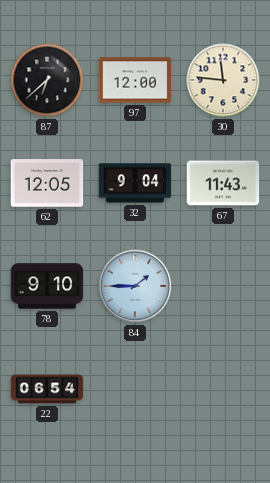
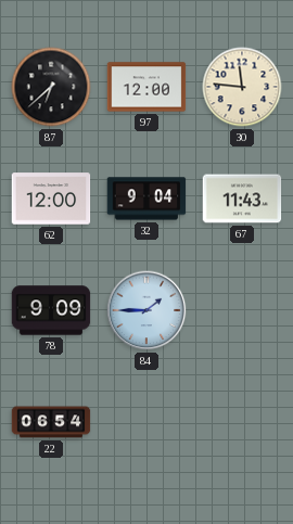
62: 12:05 -> 12:00
78: 9:10 -> 9:09
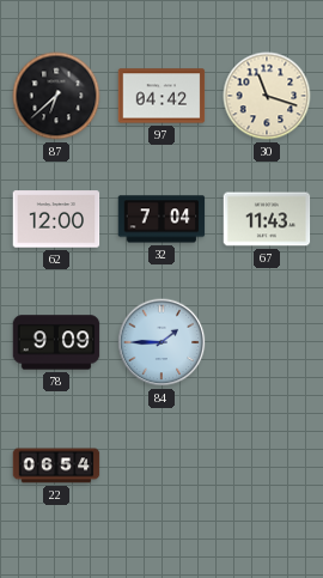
97: 12:00 -> 04:42
30: 11:46 -> 11:18
32: 9:04 -> 7:04
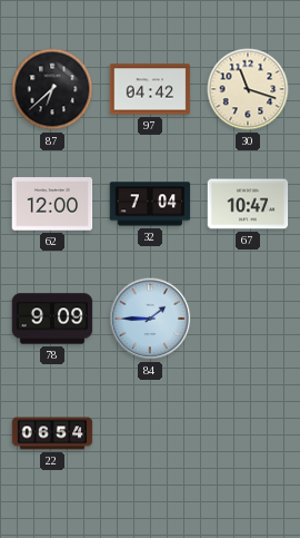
67: 11:43 -> 10:47
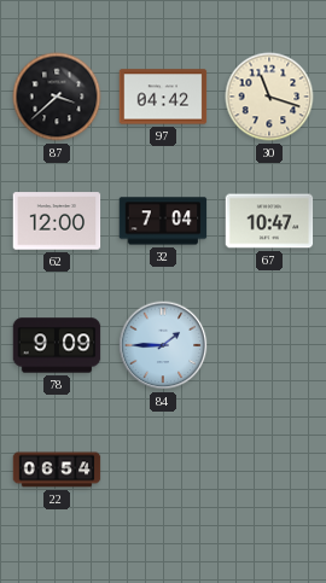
87: 6:38 -> 3:38
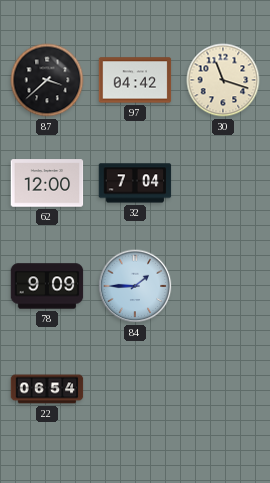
67: 10:47 -> none
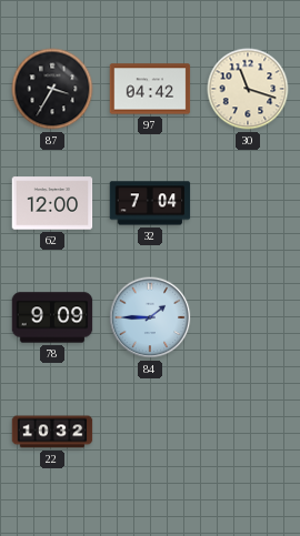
87: 3:38 -> 3:35
22: 06:54 -> 10:32
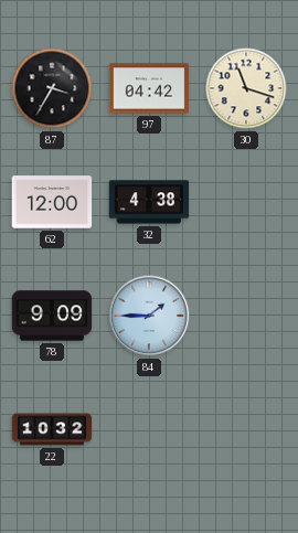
32: 7:04 -> 4:38
